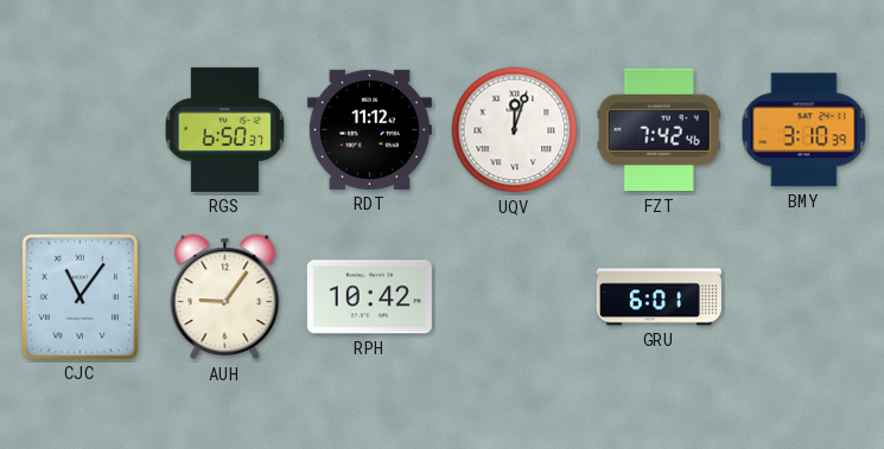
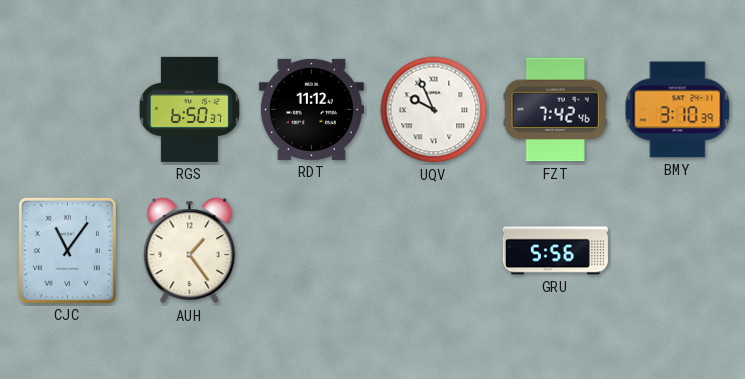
UQV: 12:03 -> 9:56
AUH: 9:06 -> 1:24
RPH: 10:42 -> none
GRU: 6:01 -> 5:56
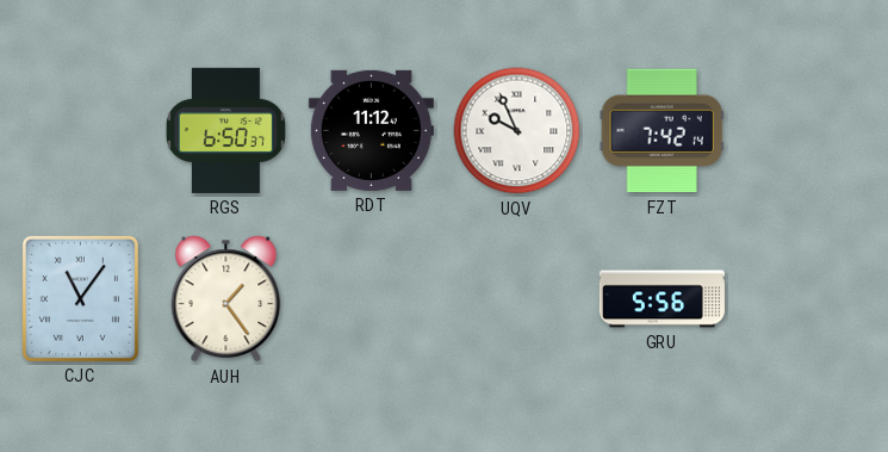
FZT: 7:42:46 -> 7:42:14
BMY: 3:10 -> none
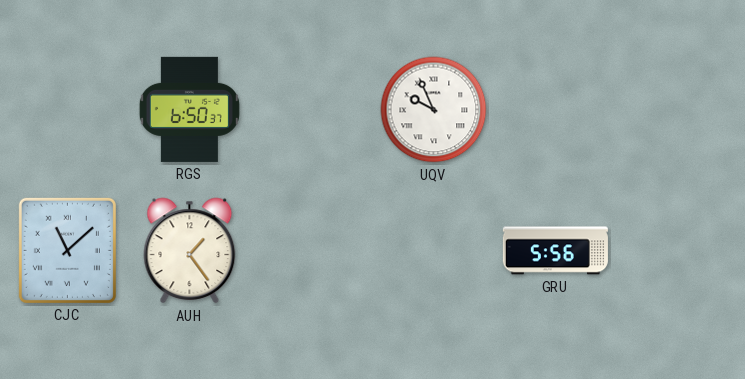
RDT: 11:12 -> none
FZT: 7:42 -> none
CJC: 11:06 -> 11:08
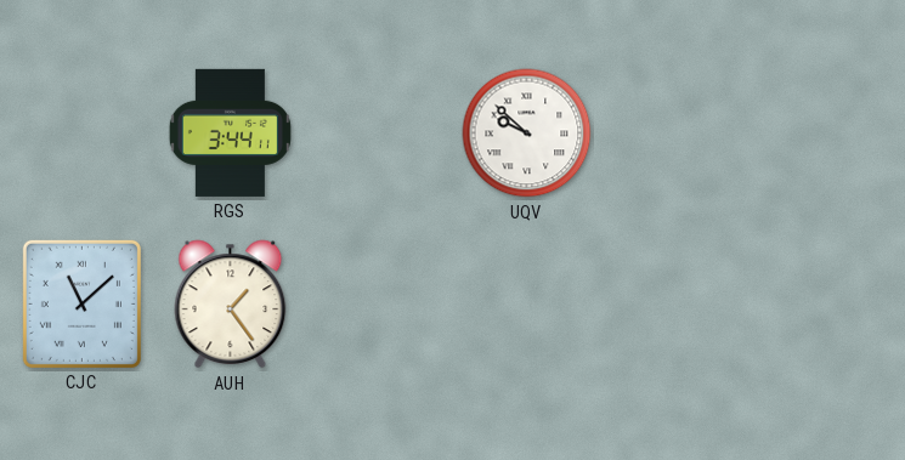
RGS: 6:50 -> 3:44
UQV: 9:56 -> 9:52
GRU: 5:56 -> none
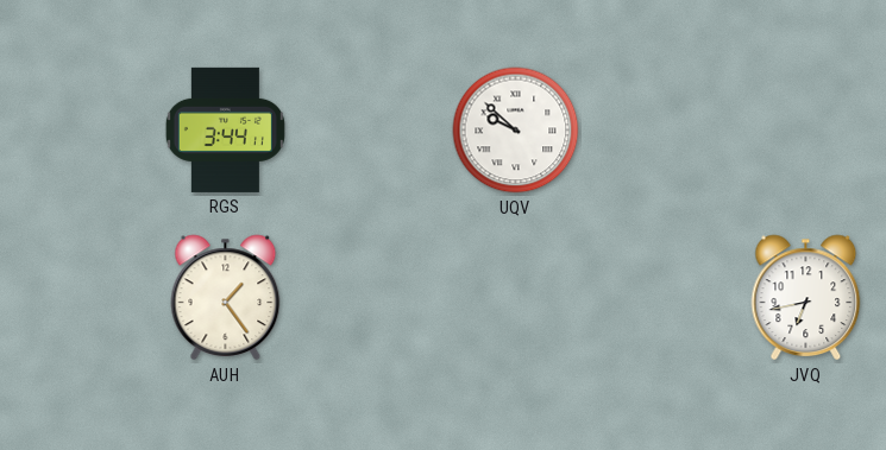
CJC: 11:08 -> none
JVQ: none -> 6:43
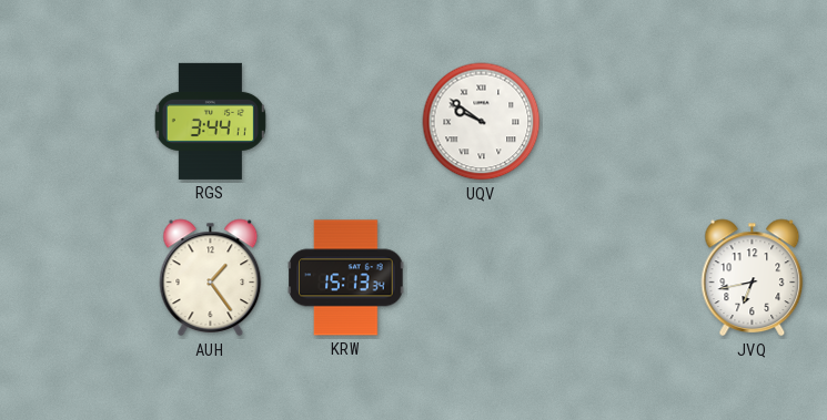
UQV: 9:52 -> 9:51
KRW: none -> 15:13
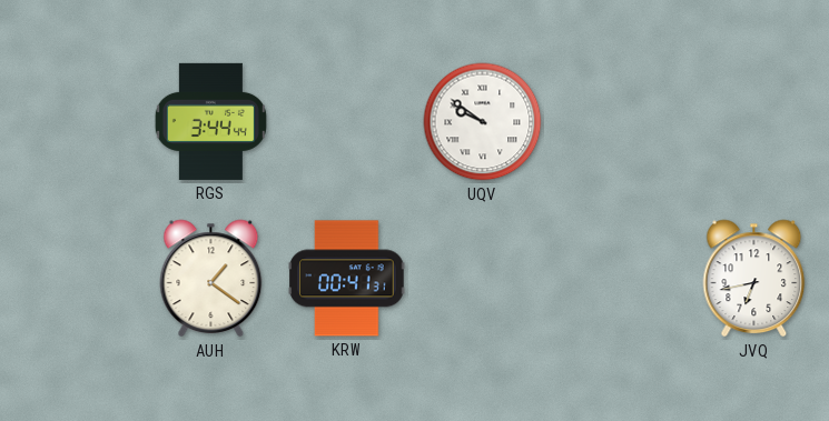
RGS: 3:44:11 -> 3:44:44
AUH: 1:24 -> 1:21
KRW: 15:13 -> 00:41
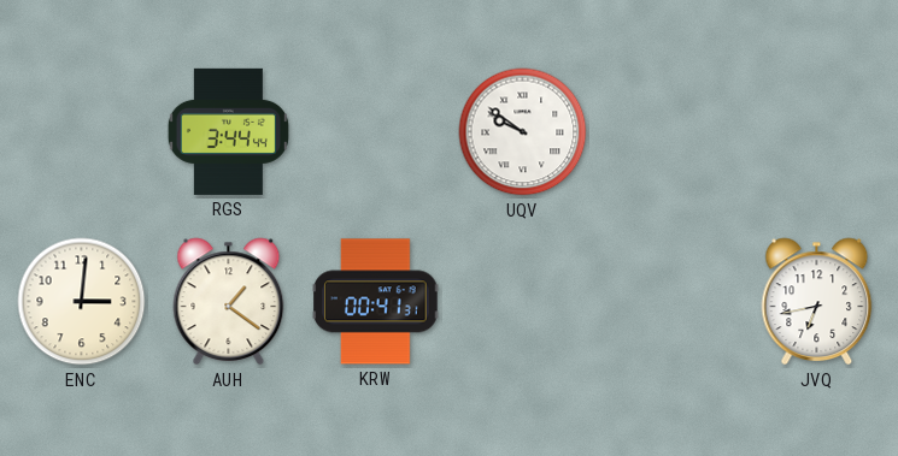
ENC: none -> 3:01
